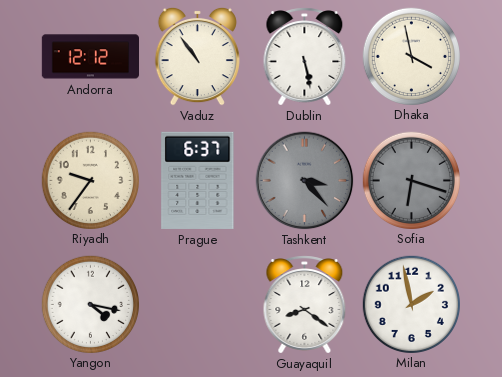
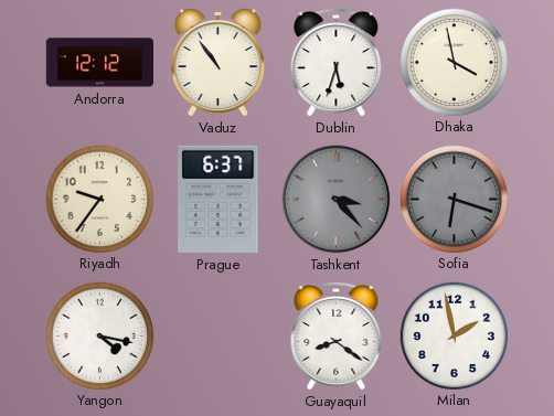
Dublin: 5:28 -> 5:33
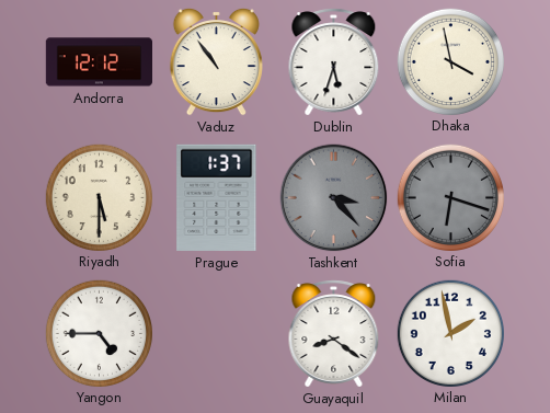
Riyadh: 9:36 -> 5:30
Prague: 6:37 -> 1:37
Yangon: 4:17 -> 4:45
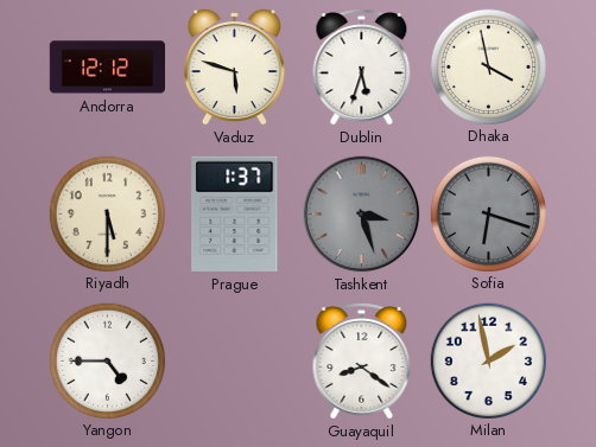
Vaduz: 10:54 -> 5:48
Tashkent: 3:23 -> 3:27
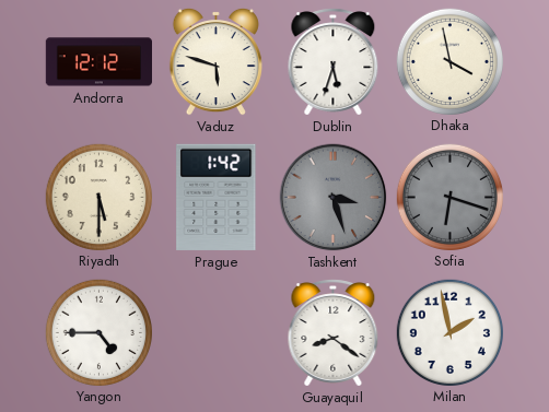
Prague: 1:37 -> 1:42
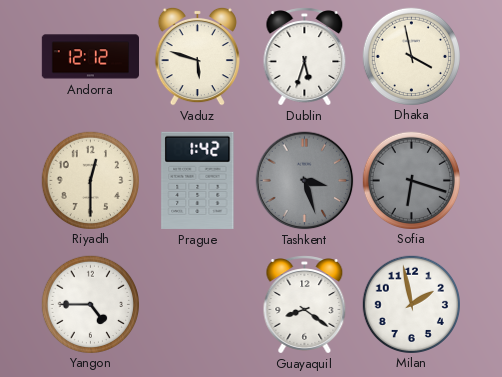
Riyadh: 5:30 -> 12:30
